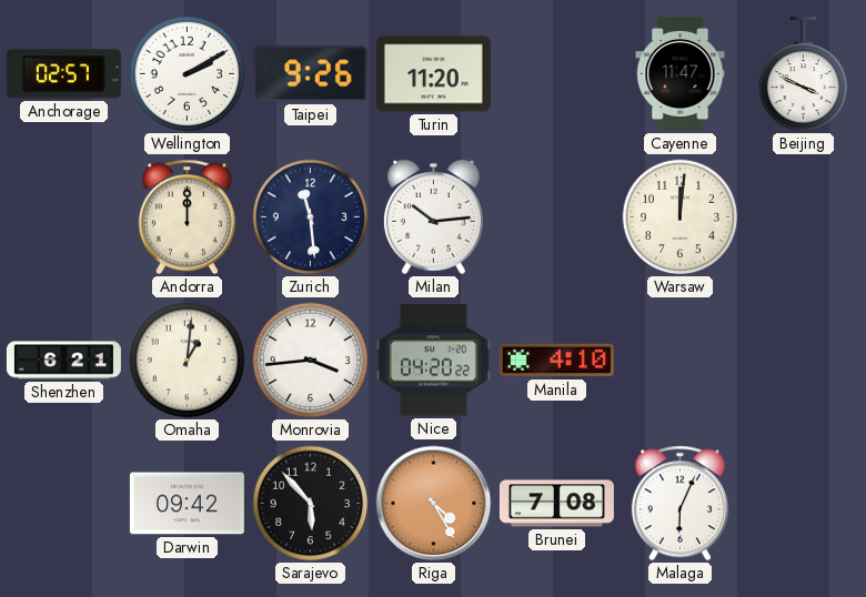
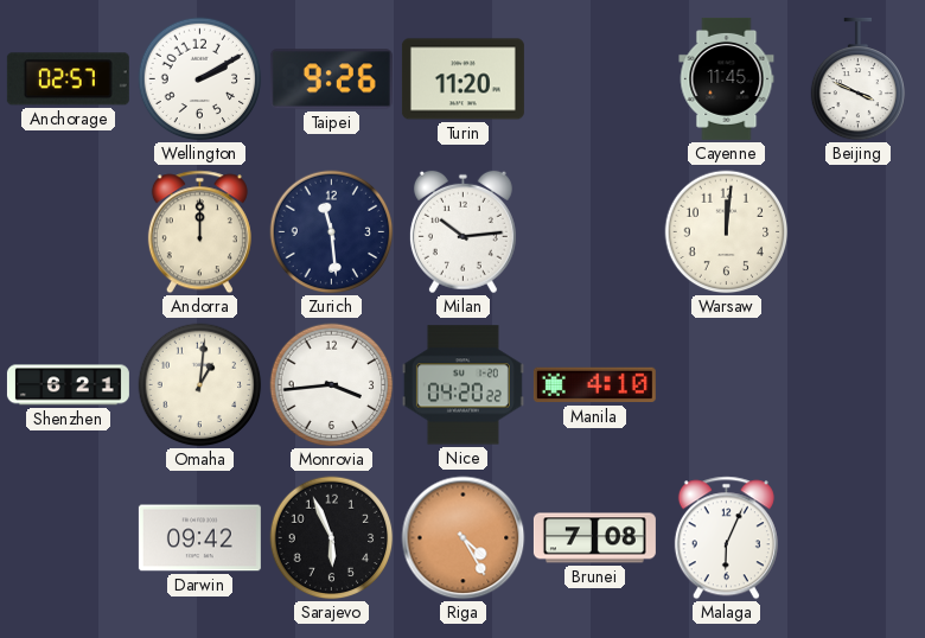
Cayenne: 11:47 -> 11:45
Sarajevo: 5:53 -> 5:56
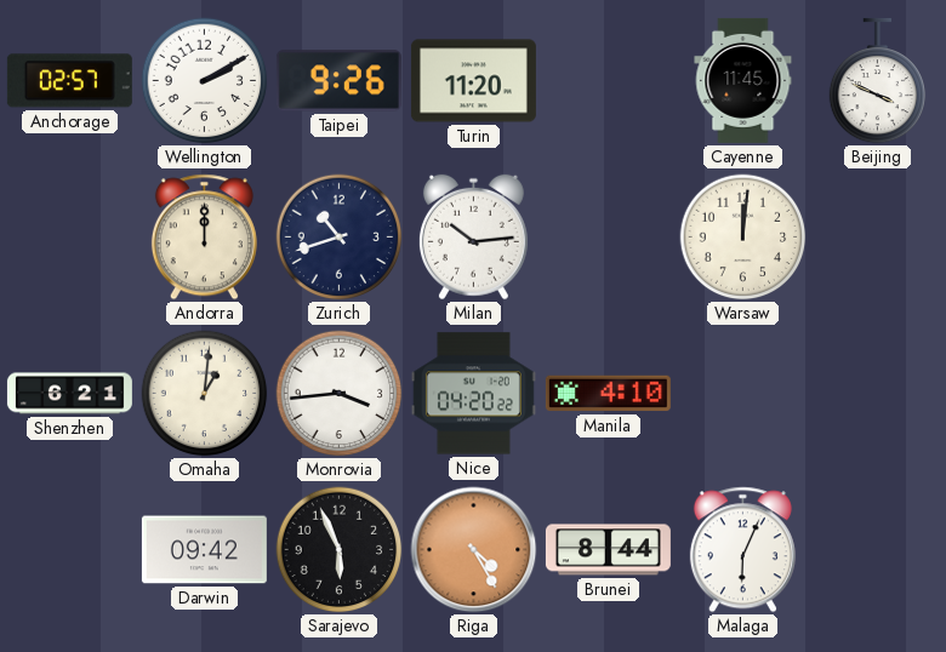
Zurich: 11:29 -> 10:42
Brunei: 7:08 -> 8:44
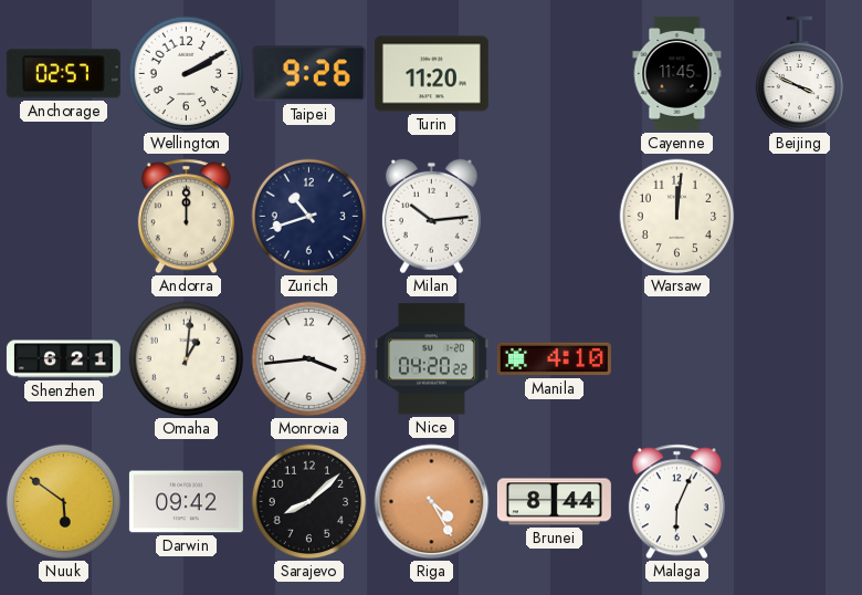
Nuuk: none -> 5:51
Sarajevo: 5:56 -> 8:08
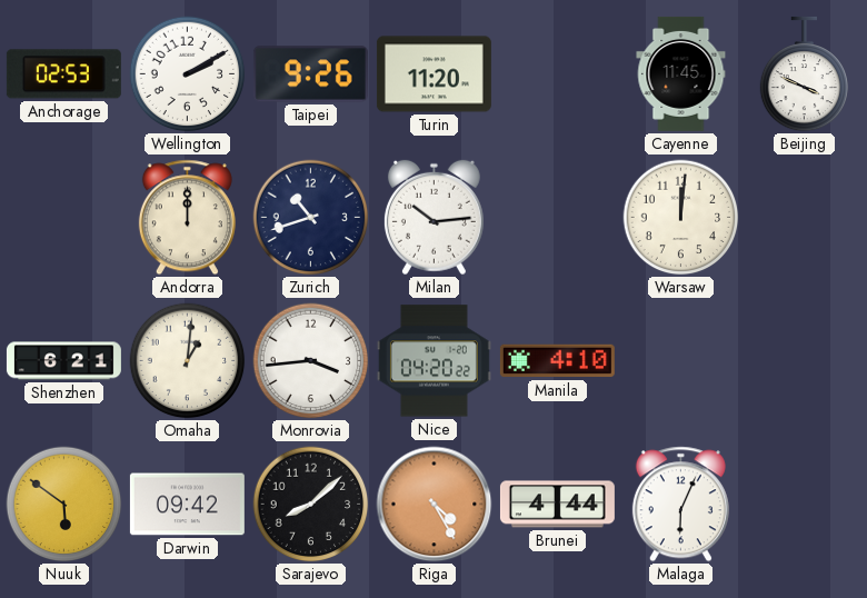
Anchorage: 02:57 -> 02:53
Brunei: 8:44 -> 4:44
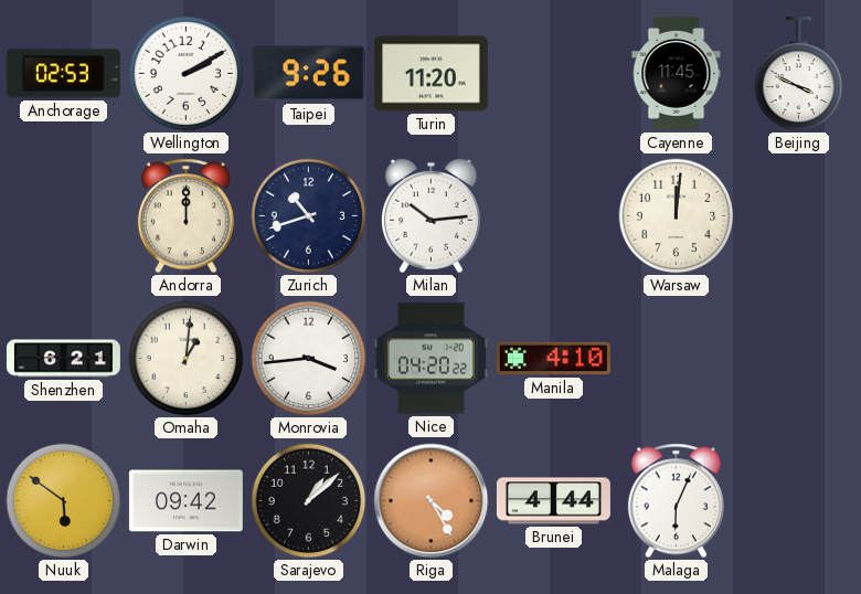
Sarajevo: 8:08 -> 1:08
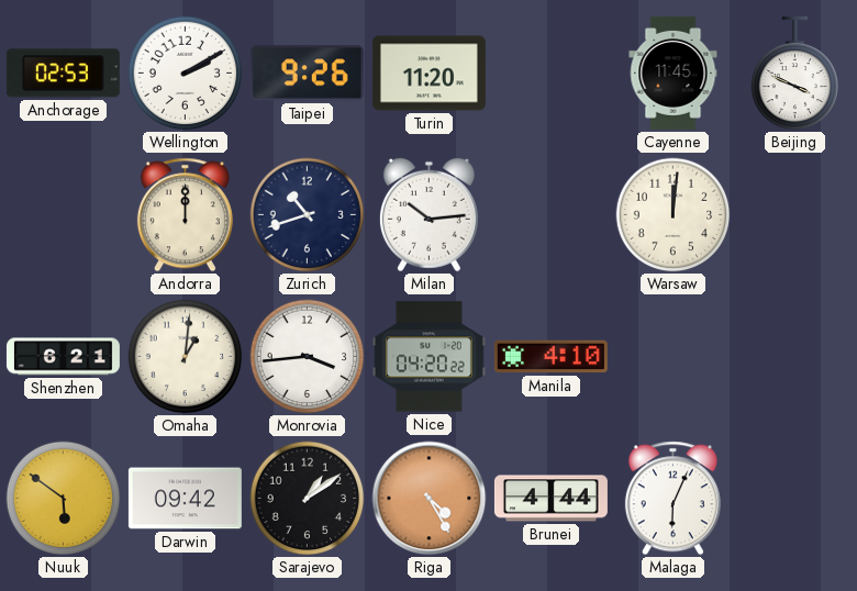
Sarajevo: 1:08 -> 1:09
